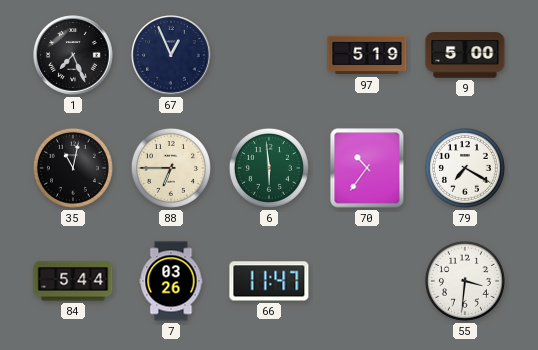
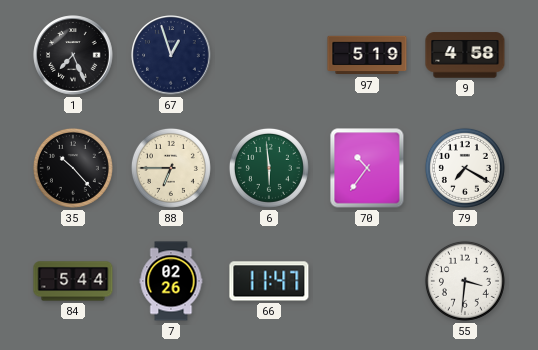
67: 12:56 -> 12:57
9: 5:00 -> 4:58
35: 11:02 -> 10:23
7: 03:26 -> 02:26
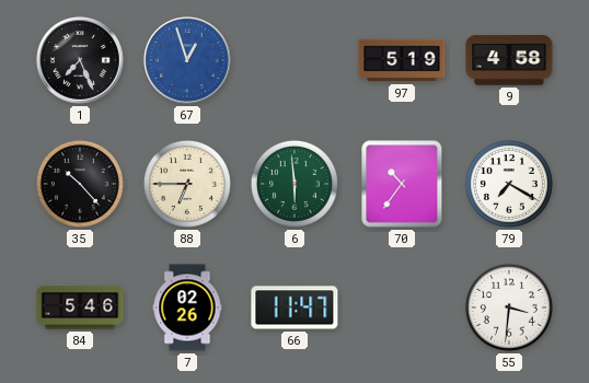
67 dial: navy -> blue
84: 5:44 -> 5:46
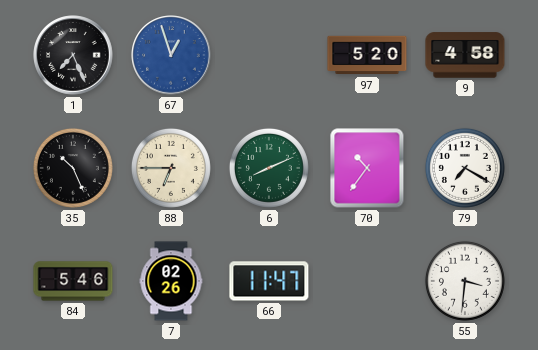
97: 5:19 -> 5:20
35: 10:23 -> 10:26
6: 5:59 -> 8:11
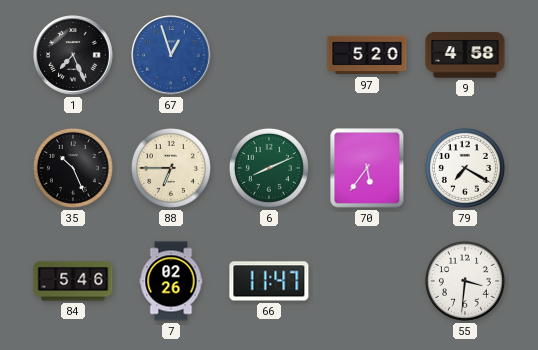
70: 10:36 -> 5:36
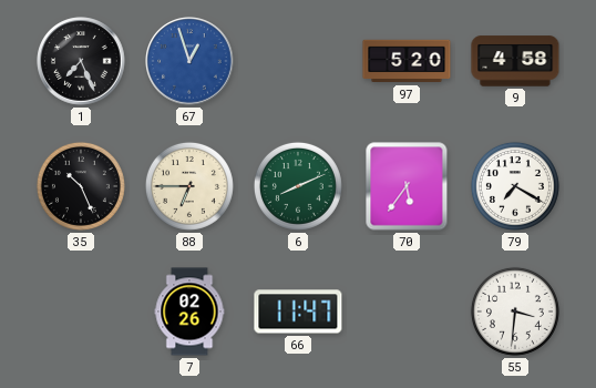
84: 5:46 -> none
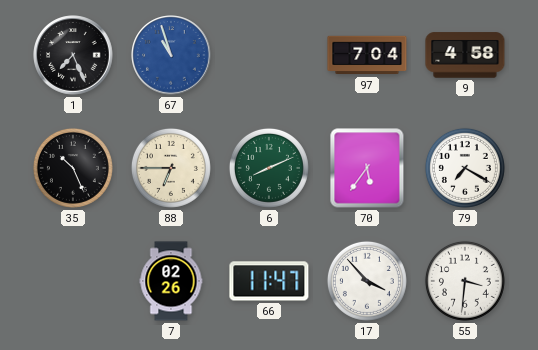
67: 12:57 -> 10:57
97: 5:20 -> 7:04
17: none -> 3:53
